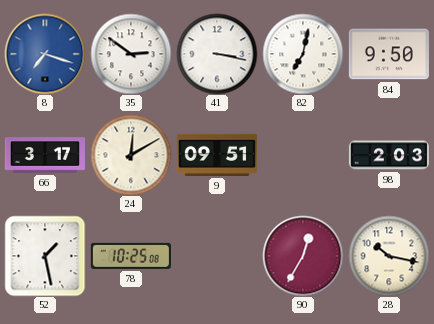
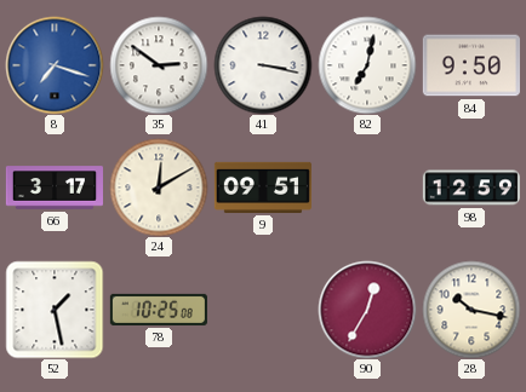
98: 2:03 -> 12:59
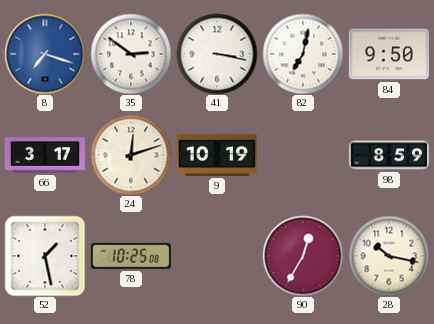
24: 12:10 -> 12:12
9: 09:51 -> 10:19
98: 12:59 -> 8:59
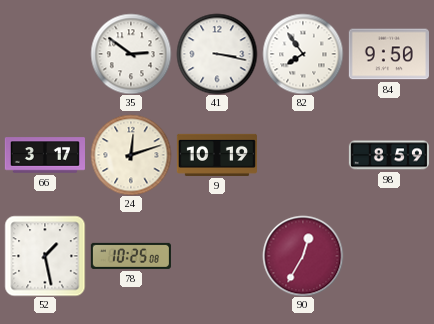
8: 7:18 -> none
82: 7:02 -> 7:54
28: 10:17 -> none
